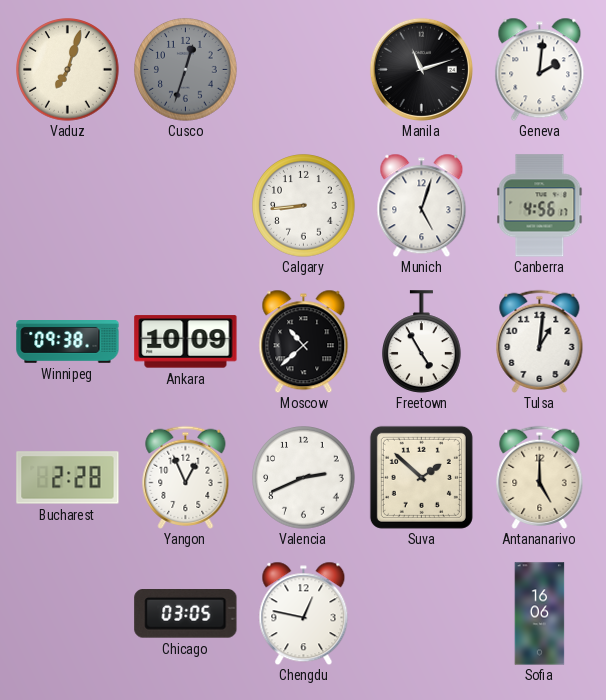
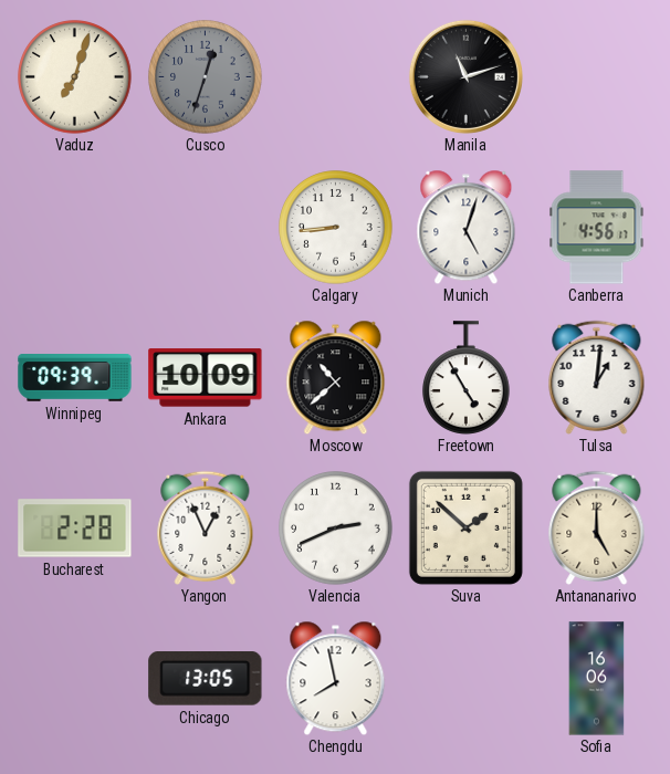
Geneva: 2:01 -> none
Winnipeg: 09:38 -> 09:39
Chicago: 03:05 -> 13:05
Chengdu: 12:47 -> 7:58
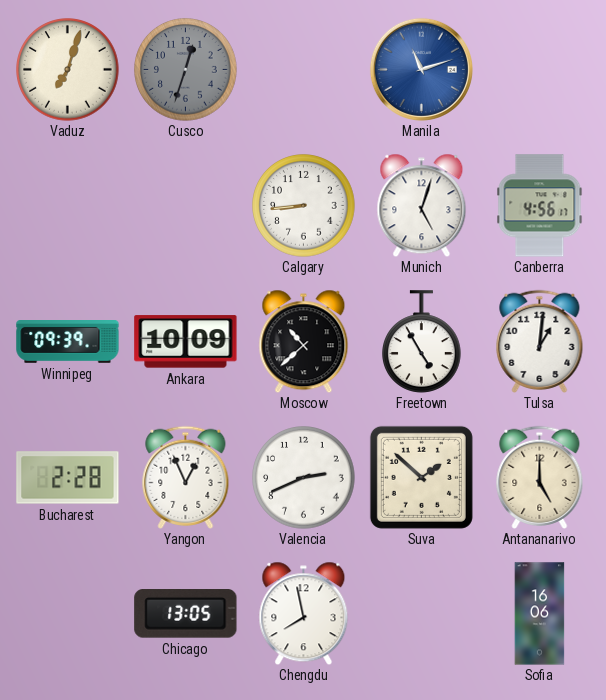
Manila dial: black -> blue
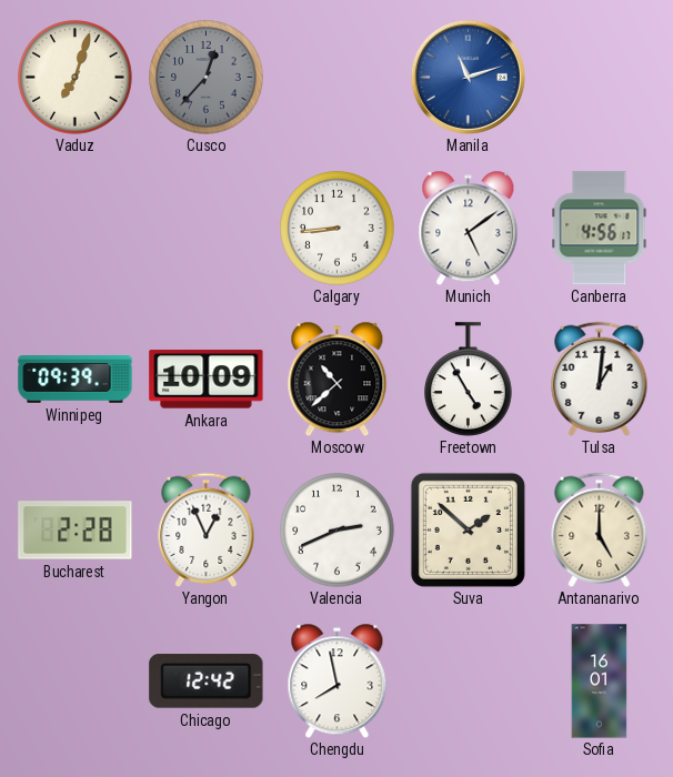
Cusco: 12:33 -> 12:37
Munich: 5:03 -> 5:09
Chicago: 13:05 -> 12:42
Sofia: 16:06 -> 16:01
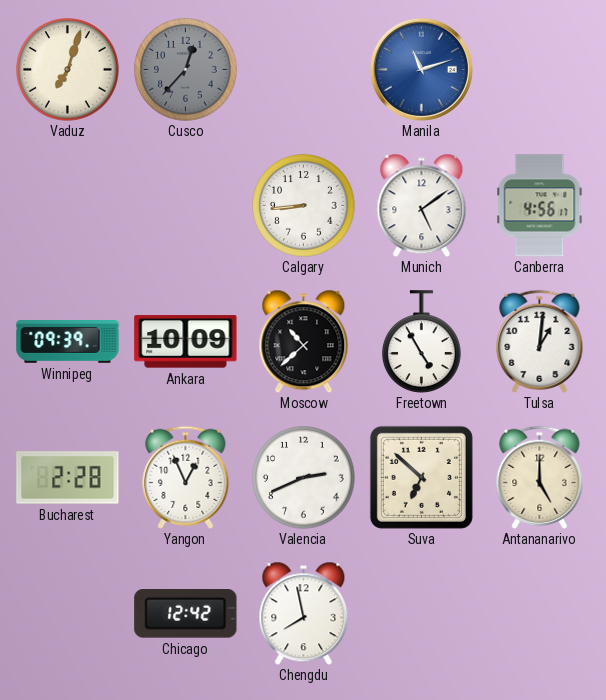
Suva: 1:52 -> 6:52
Sofia: 16:01 -> none
